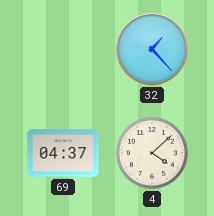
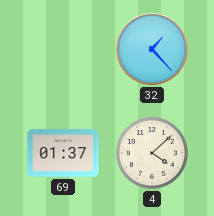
69: 04:37 -> 01:37
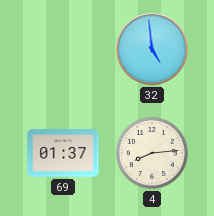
32: 1:23 -> 4:59
4: 4:08 -> 8:14
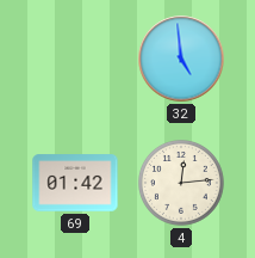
69: 01:37 -> 01:42
4: 8:14 -> 12:14
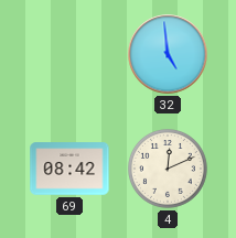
69: 01:42 -> 08:42
4: 12:14 -> 12:11
